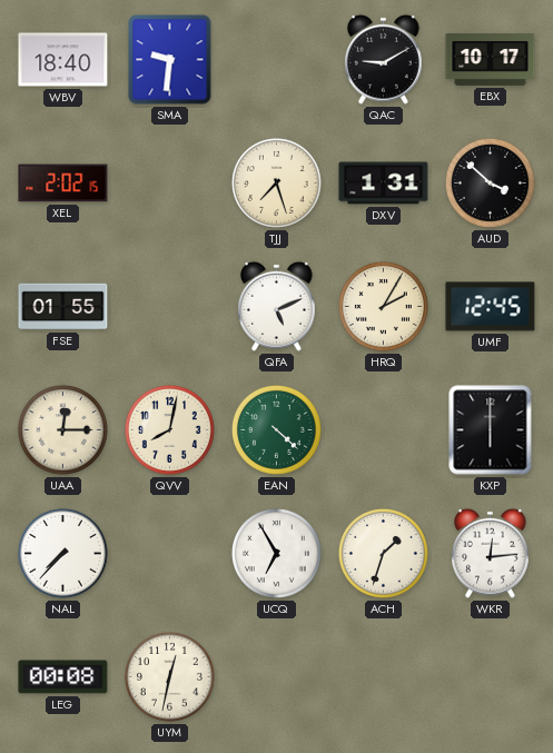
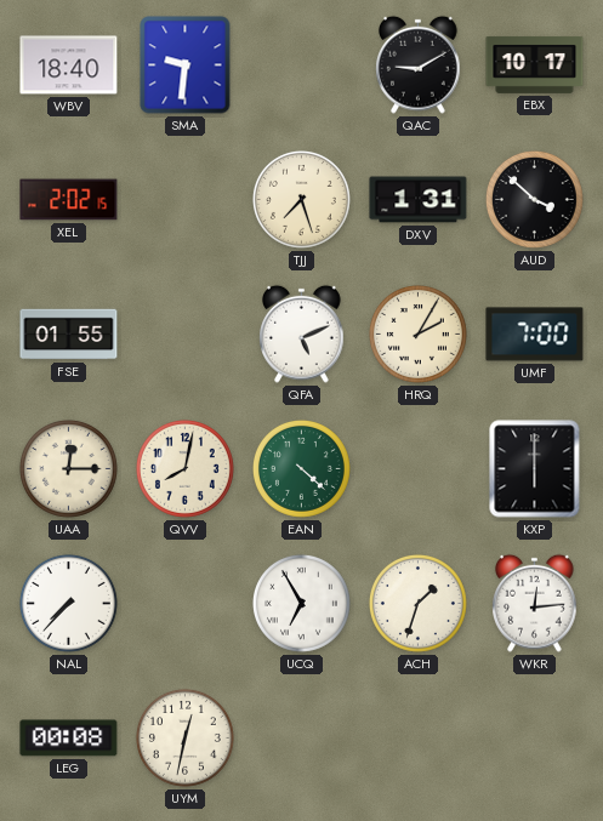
UMF: 12:45 -> 7:00
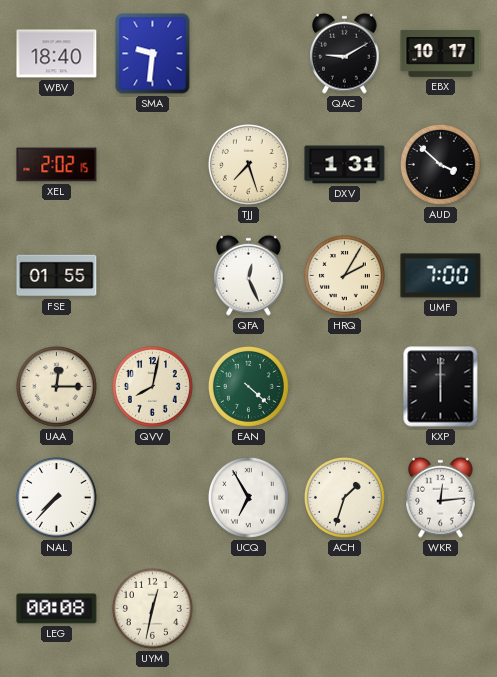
QFA: 5:11 -> 12:26
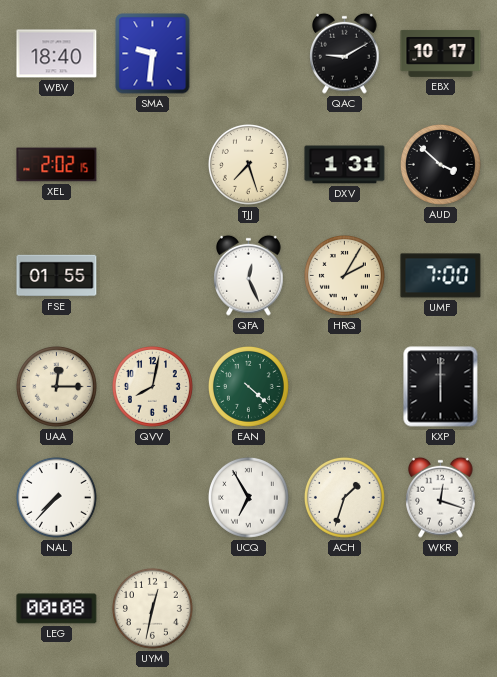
WKR: 12:14 -> 12:18
